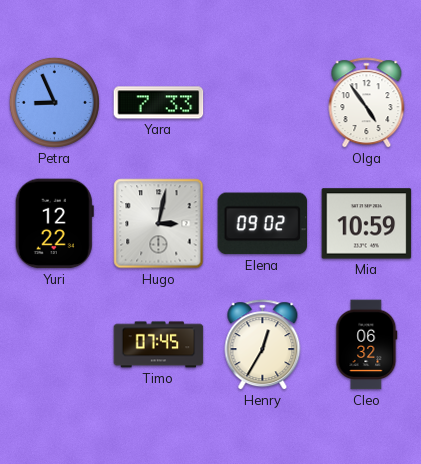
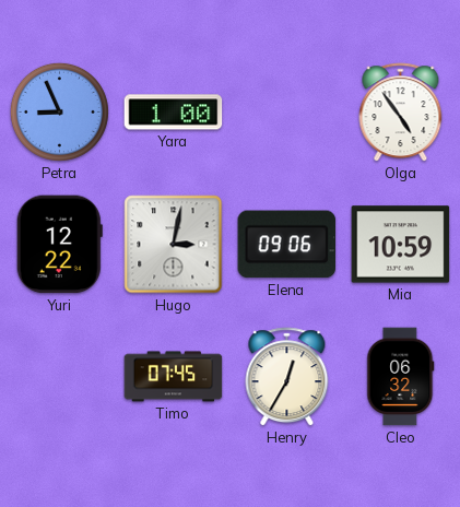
Yara: 7:33 -> 1:00
Elena: 09:02 -> 09:06
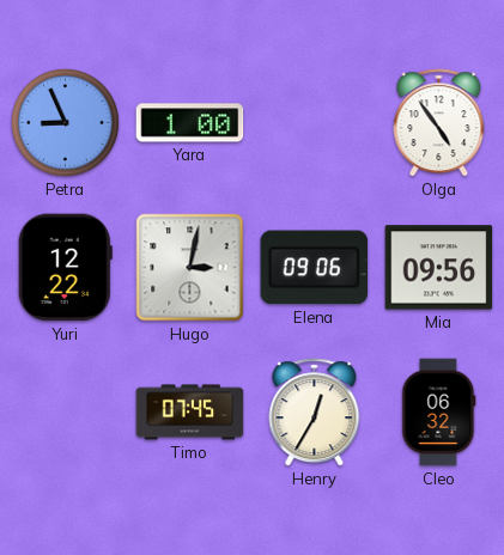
Mia: 10:59 -> 09:56
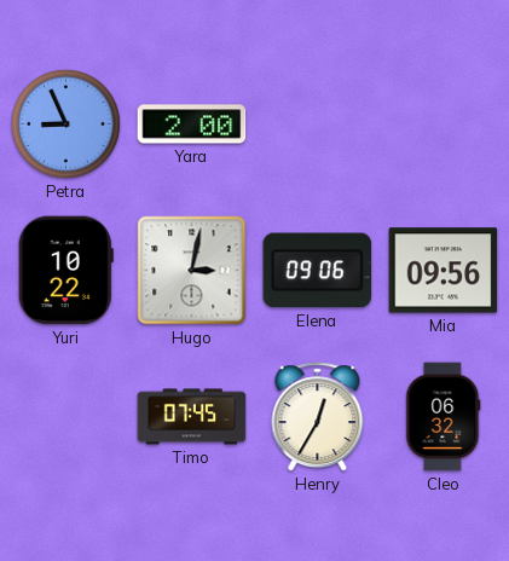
Yara: 1:00 -> 2:00
Olga: 4:54 -> none
Yuri: 12:22 -> 10:22
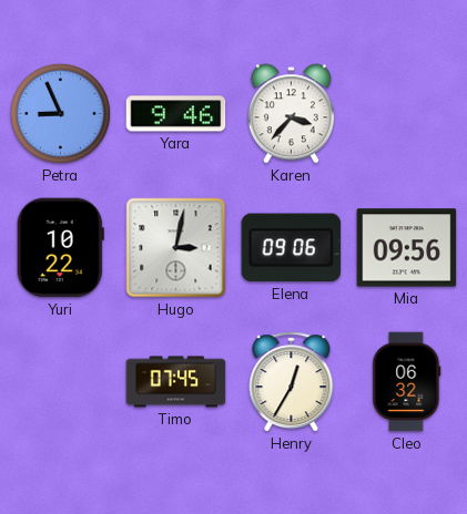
Yara: 2:00 -> 9:46
Karen: none -> 3:37
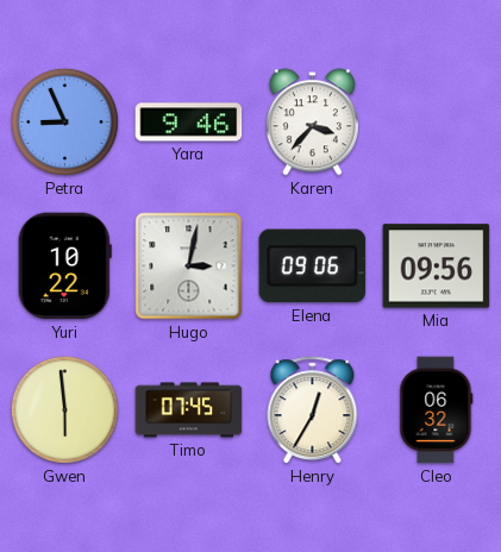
Gwen: none -> 5:59
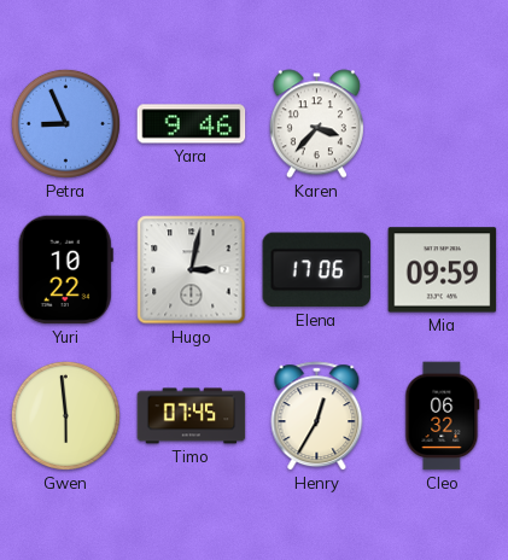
Elena: 09:06 -> 17:06
Mia: 09:56 -> 09:59
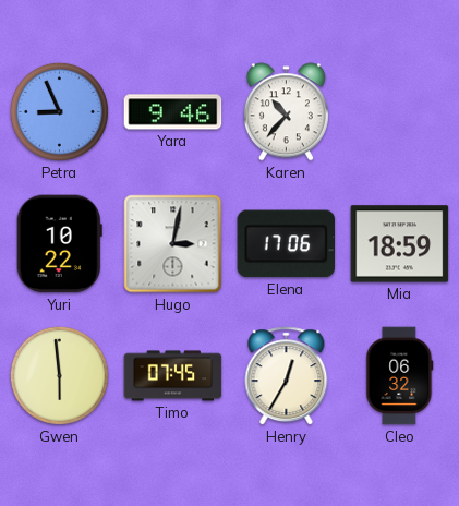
Karen: 3:37 -> 10:37
Mia: 09:59 -> 18:59
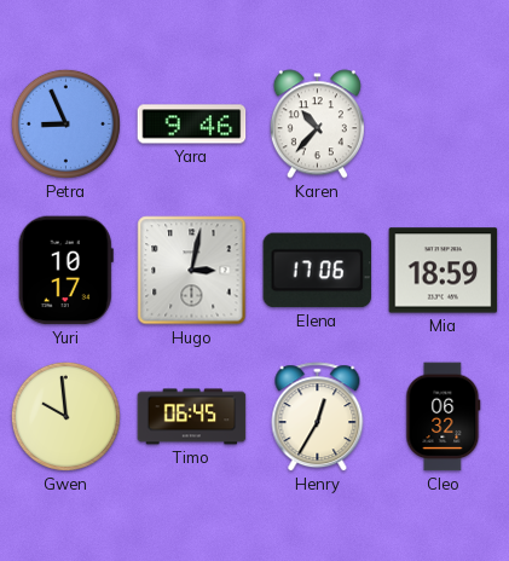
Yuri: 10:22 -> 10:17
Gwen: 5:59 -> 9:59
Timo: 07:45 -> 06:45
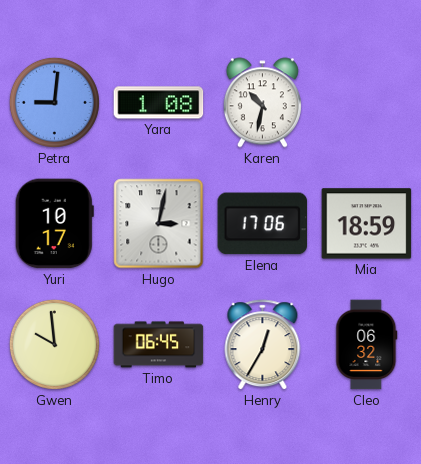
Petra: 8:56 -> 9:01
Yara: 9:46 -> 1:08
Karen: 10:37 -> 10:32
